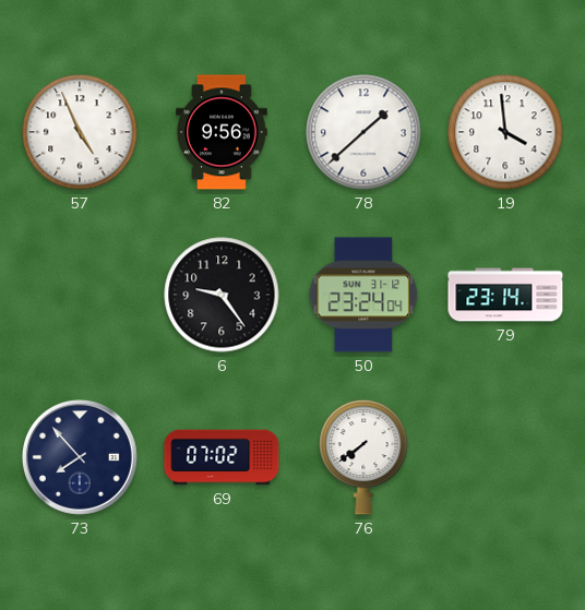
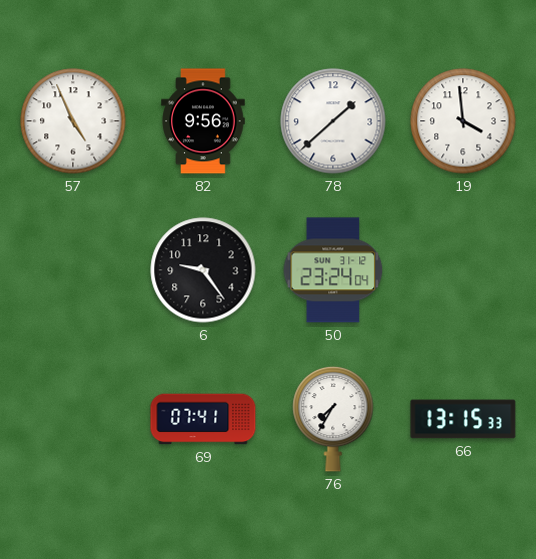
79: 23:14 -> none
73: 7:53 -> none
69: 07:02 -> 07:41
76: 7:39 -> 7:35
66: none -> 13:15
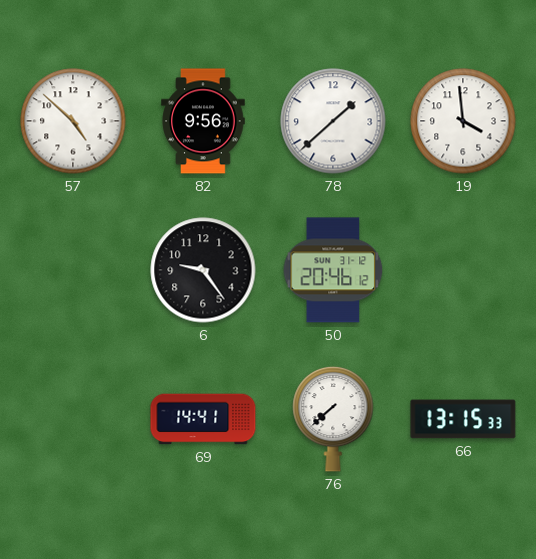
57: 4:56 -> 4:52
50: 23:24 -> 20:46
69: 07:41 -> 14:41
76: 7:35 -> 7:38
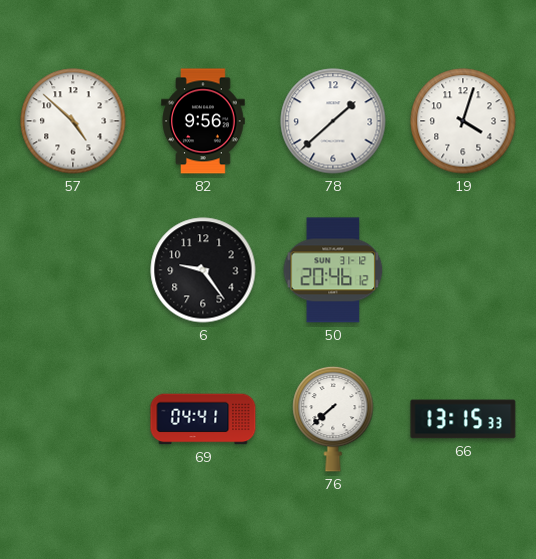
19: 3:59 -> 4:03
69: 14:41 -> 04:41
